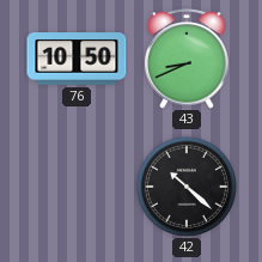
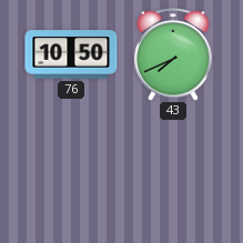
43: 8:41 -> 7:41
42: 10:22 -> none
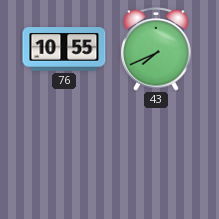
76: 10:50 -> 10:55
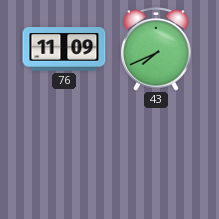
76: 10:55 -> 11:09
